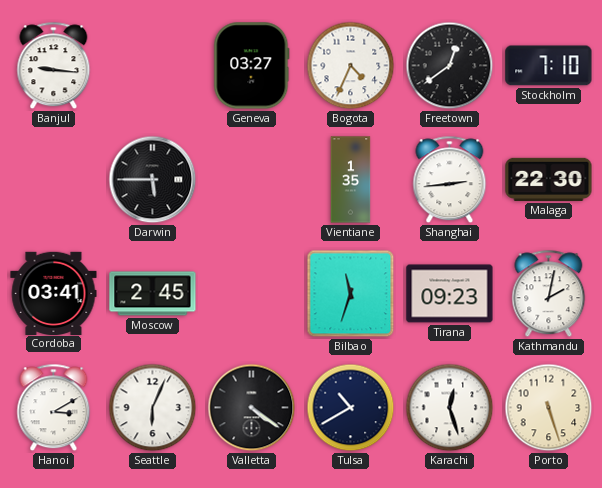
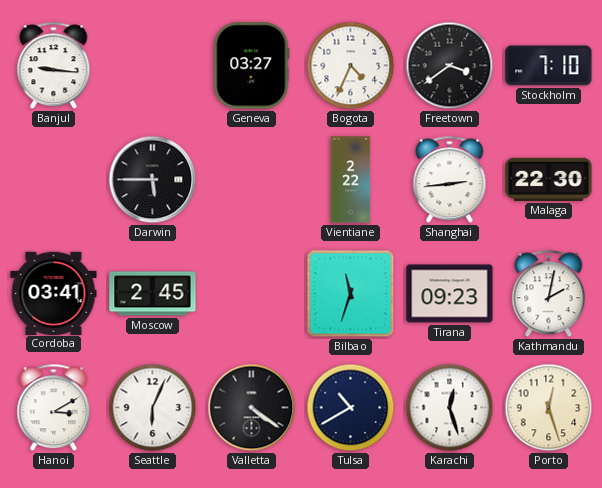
Freetown: 12:39 -> 3:39
Vientiane: 1:35 -> 2:22
Porto: 5:27 -> 12:27
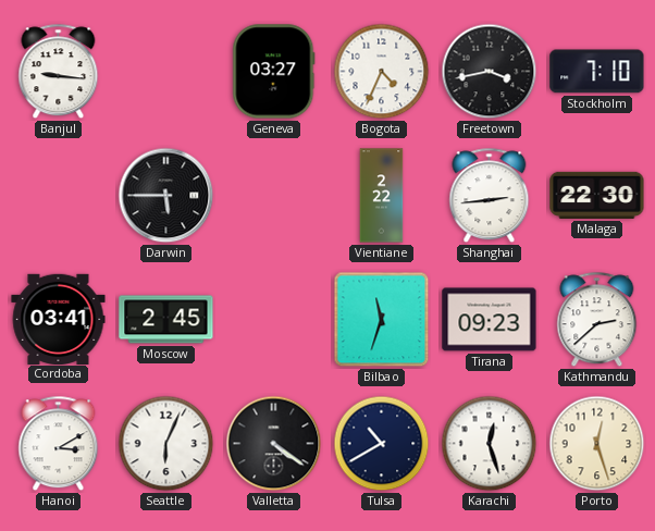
Freetown: 3:39 -> 3:43
Kathmandu: 2:02 -> 2:38
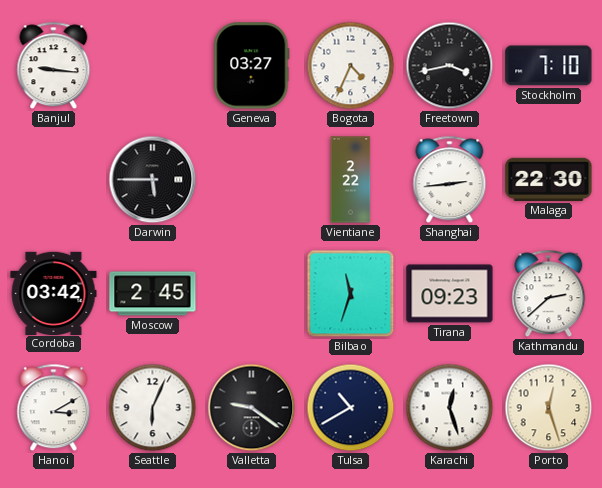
Cordoba: 03:41 -> 03:42
Valletta: 4:21 -> 9:21
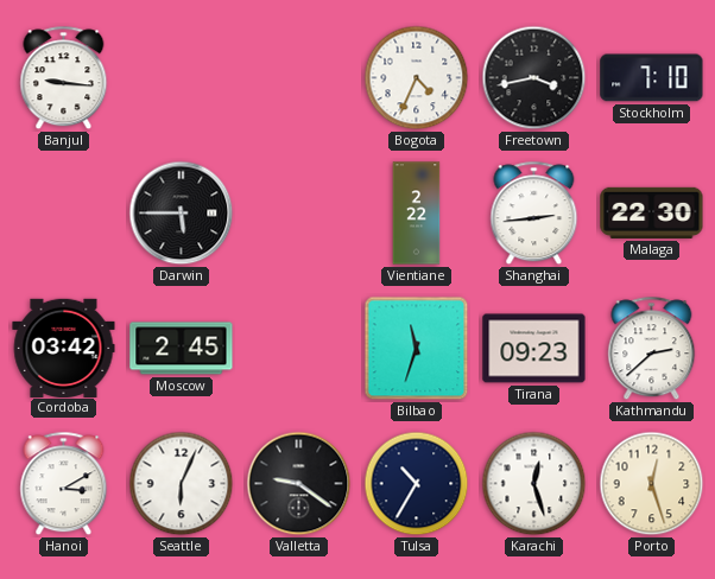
Geneva: 03:27 -> none
Tulsa: 10:40 -> 10:35
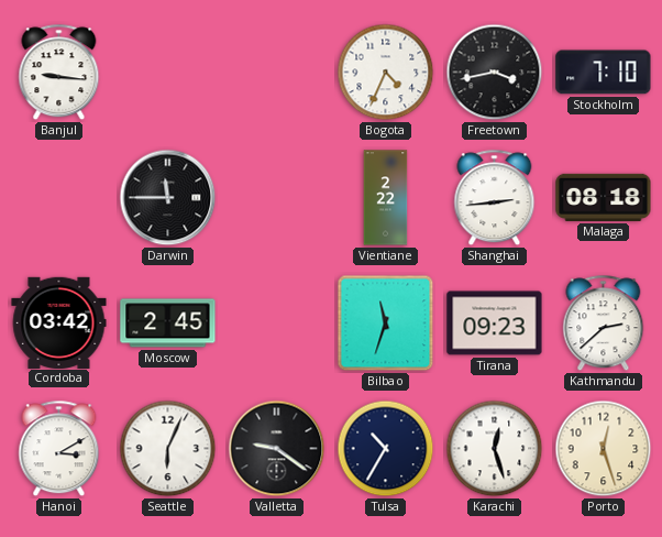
Darwin: 5:45 -> 11:45
Malaga: 22:30 -> 08:18
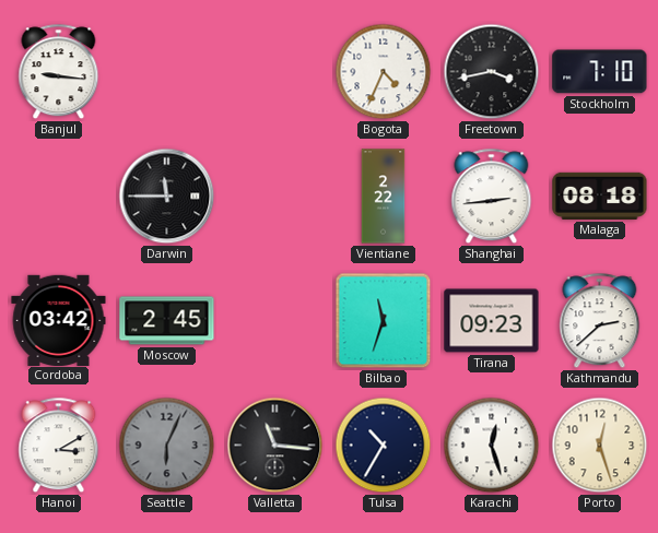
Seattle dial: white -> grey
Valletta: 9:21 -> 11:16
